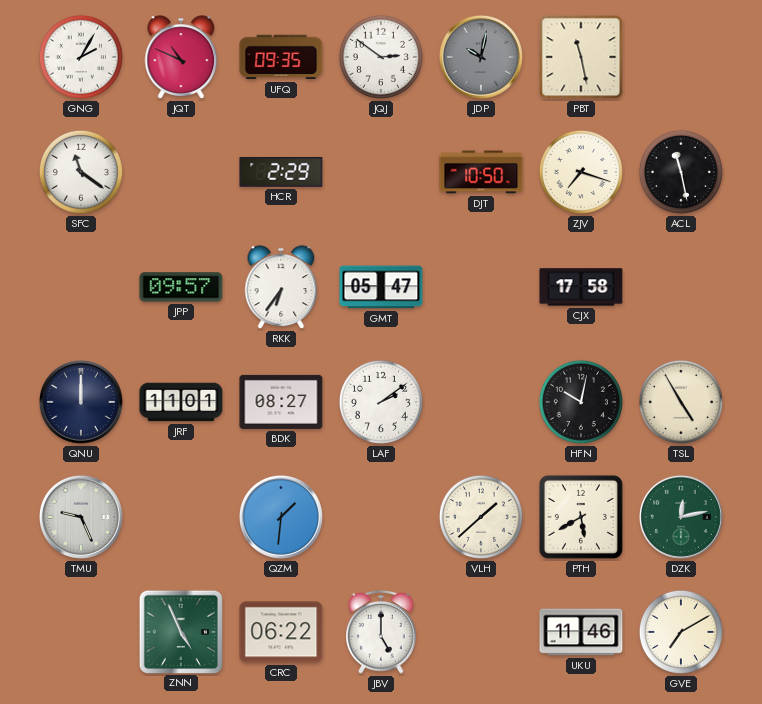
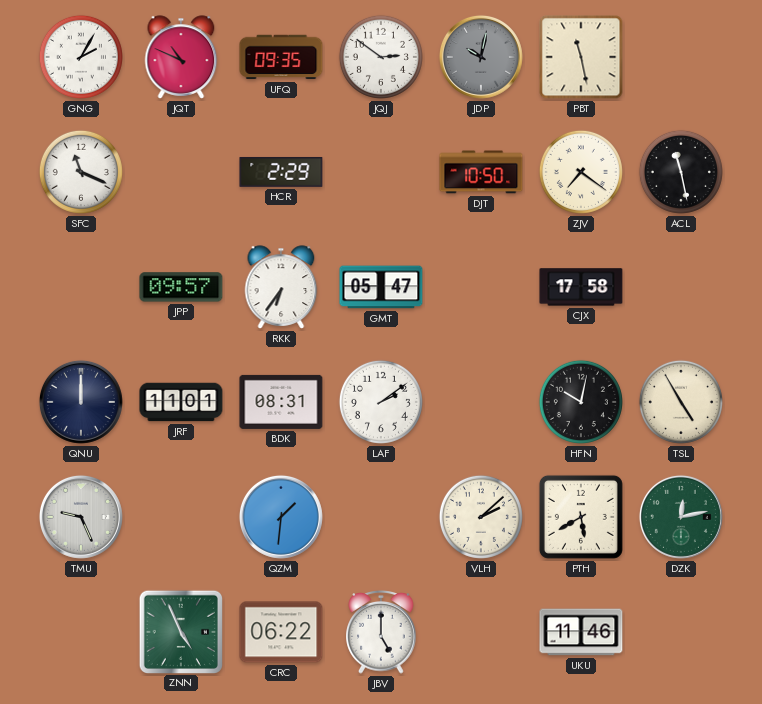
SFC: 11:21 -> 11:19
ZJV: 7:18 -> 7:21
BDK: 08:27 -> 08:31
VLH: 1:38 -> 2:08
GVE: 7:10 -> none
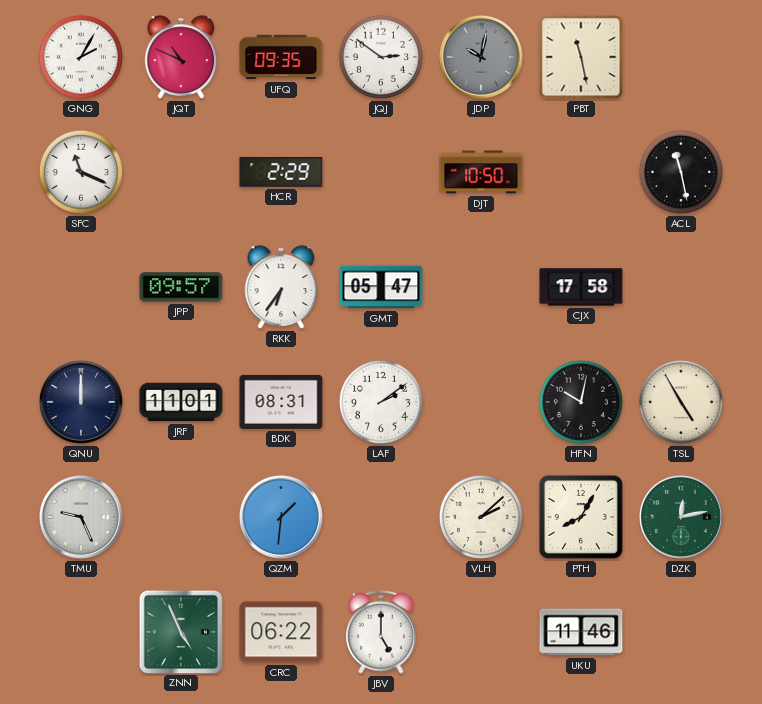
ZJV: 7:21 -> none
PTH: 5:40 -> 8:05
